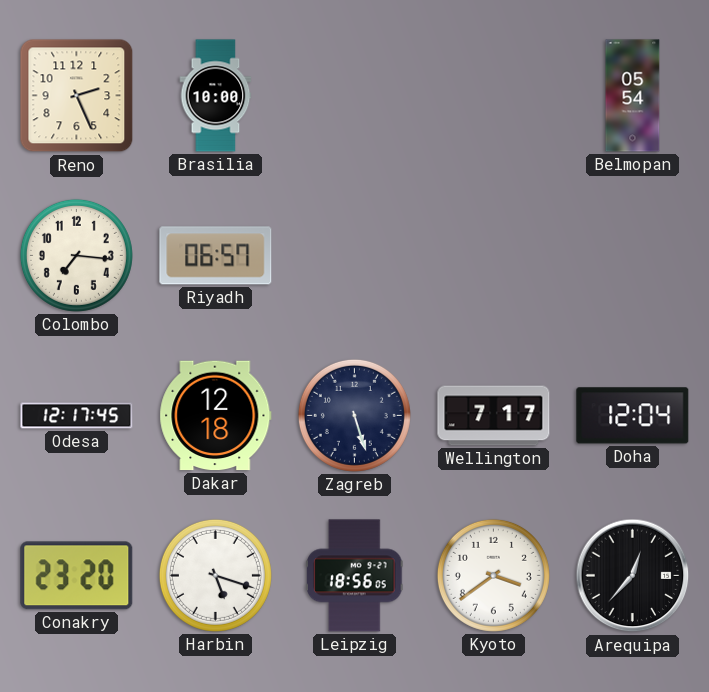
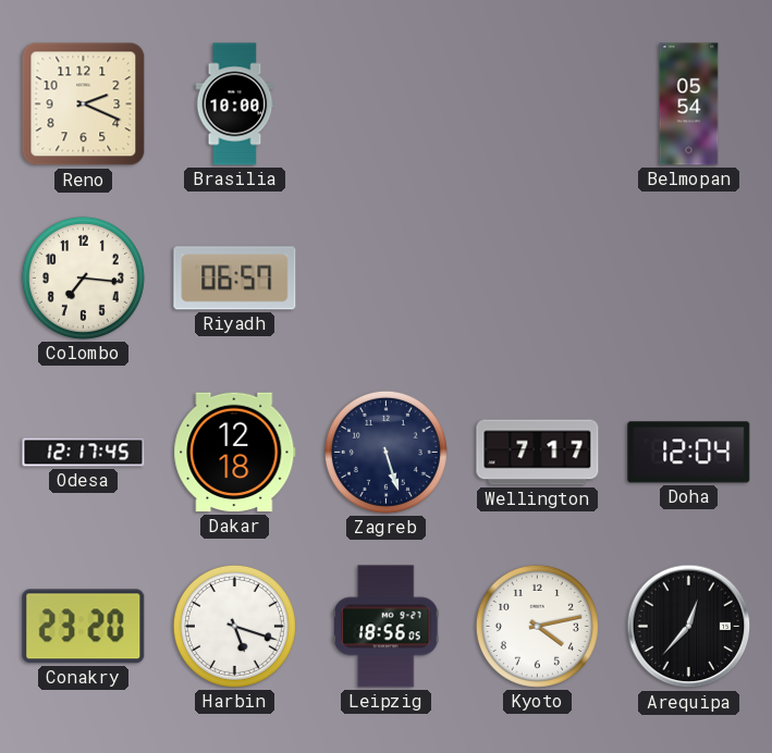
Reno: 2:26 -> 2:19
Kyoto: 3:39 -> 4:13
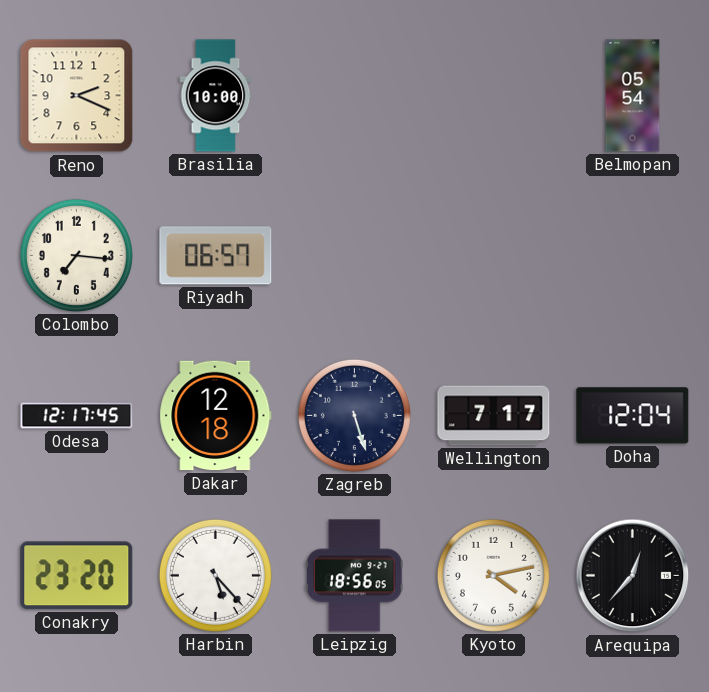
Harbin: 5:18 -> 5:23
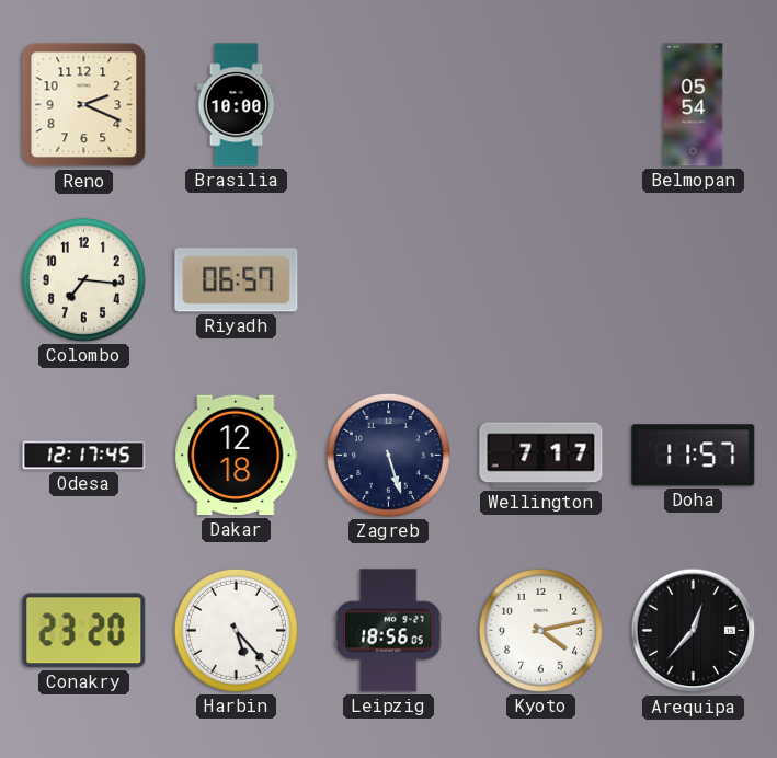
Doha: 12:04 -> 11:57
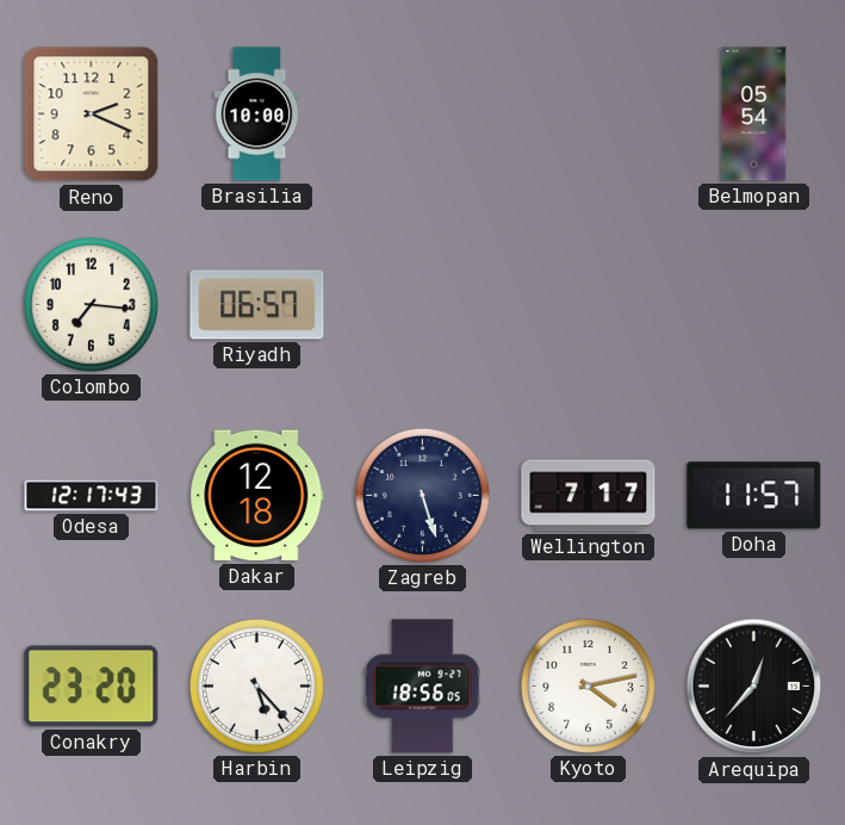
Odesa: 12:17:45 -> 12:17:43
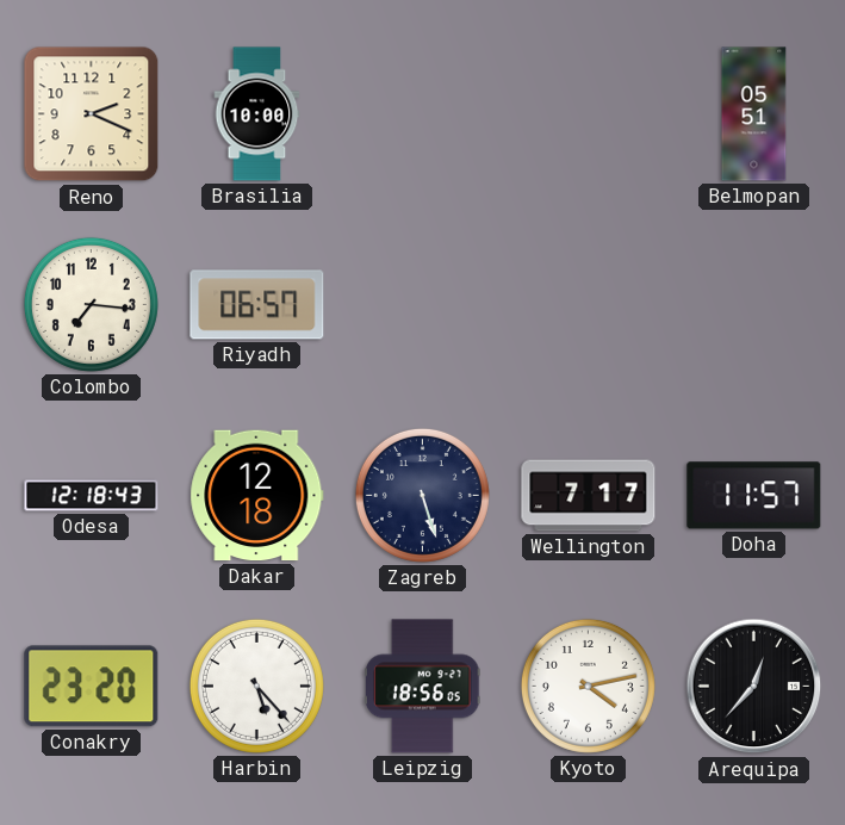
Belmopan: 05:54 -> 05:51
Odesa: 12:17 -> 12:18
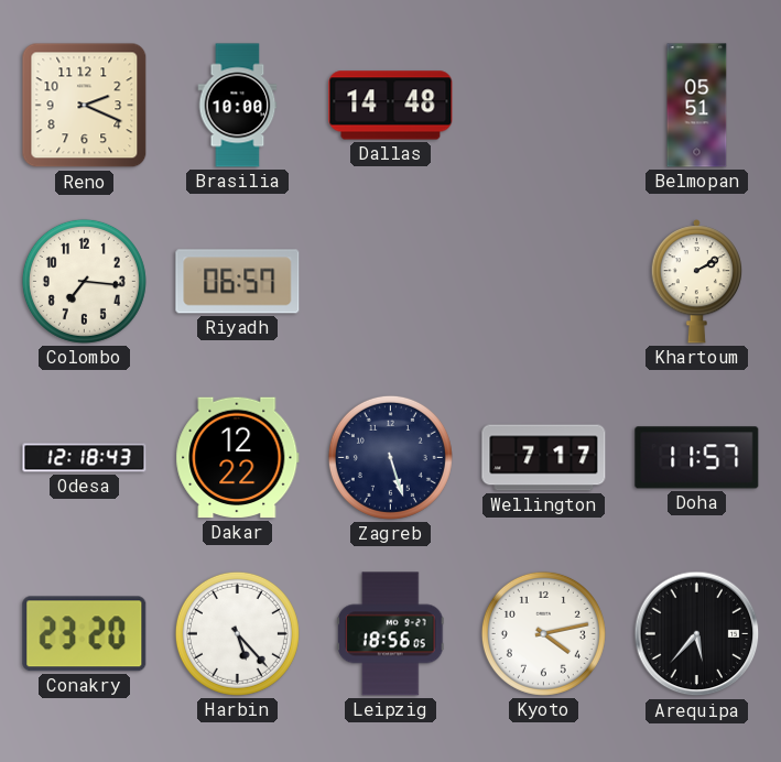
Dallas: none -> 14:48
Khartoum: none -> 2:10
Dakar: 12:18 -> 12:22
Arequipa: 12:37 -> 5:37
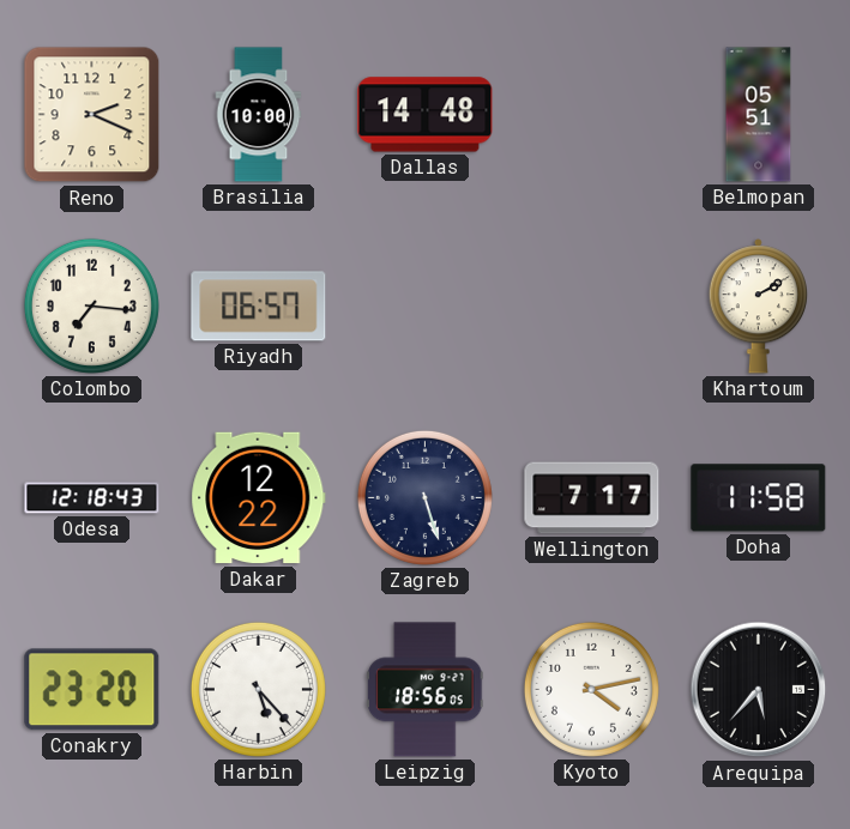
Doha: 11:57 -> 11:58
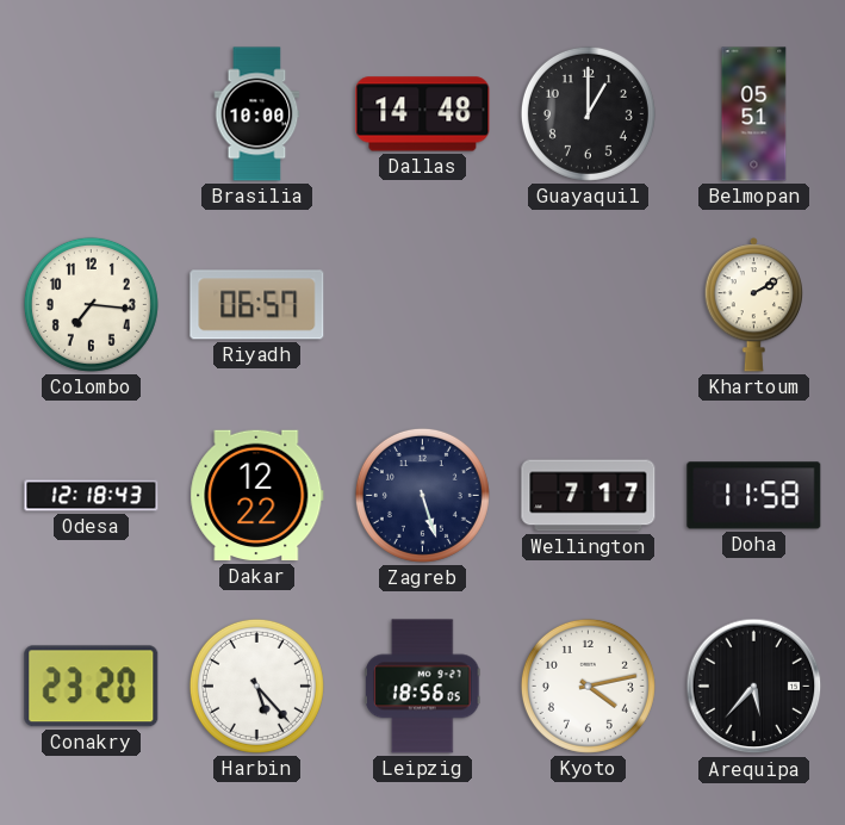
Reno: 2:19 -> none
Guayaquil: none -> 1:00
